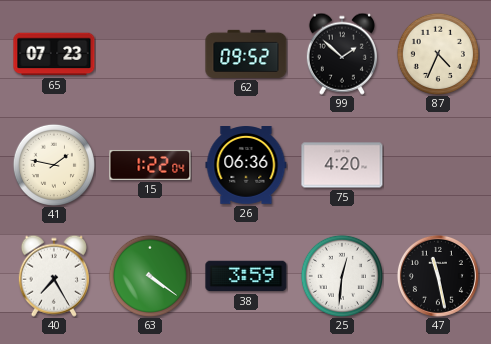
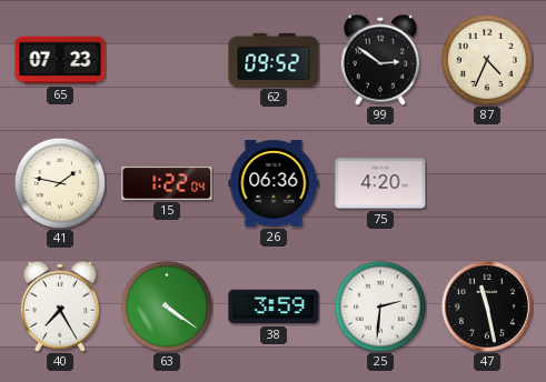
99: 1:52 -> 2:51
25: 12:31 -> 2:31
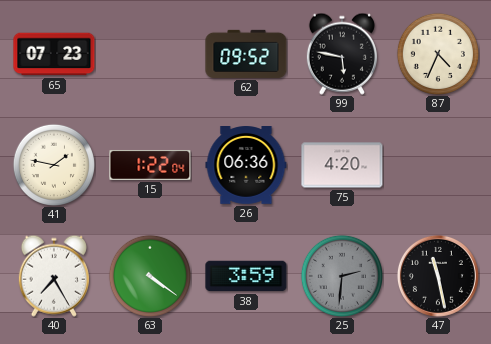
99: 2:51 -> 5:47
25 dial: white -> grey
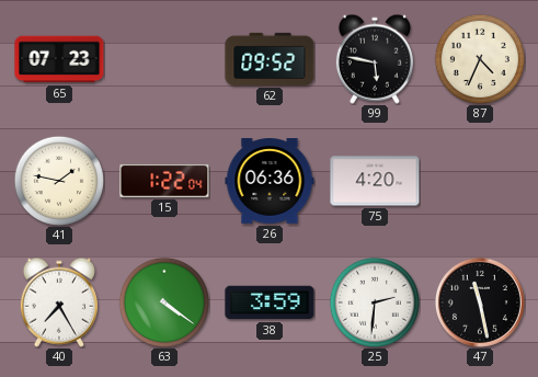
25 dial: grey -> white
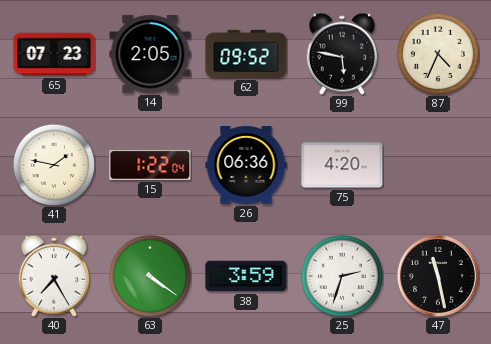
14: none -> 2:05
25: 2:31 -> 2:33
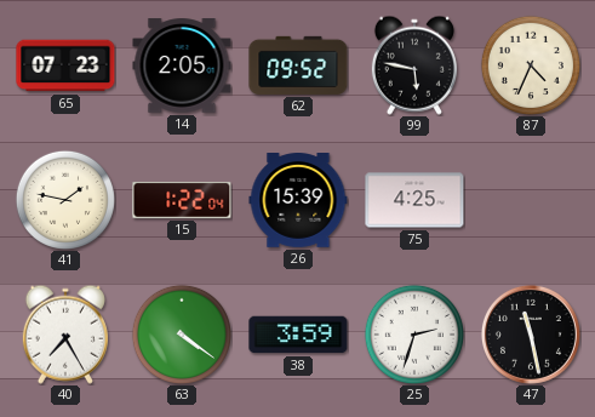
26: 06:36 -> 15:39
75: 4:20 -> 4:25
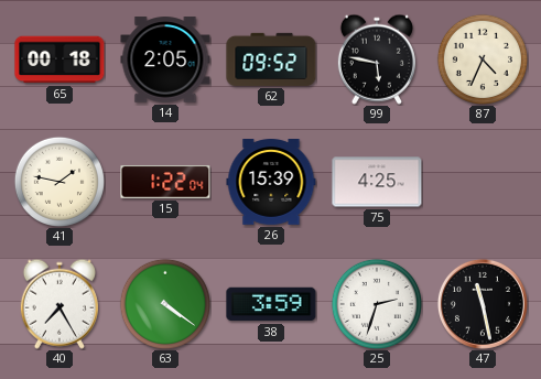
65: 07:23 -> 00:18
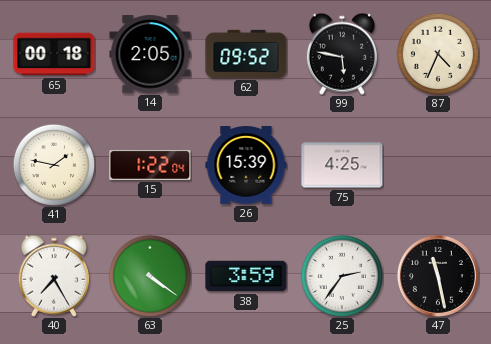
25: 2:33 -> 2:36
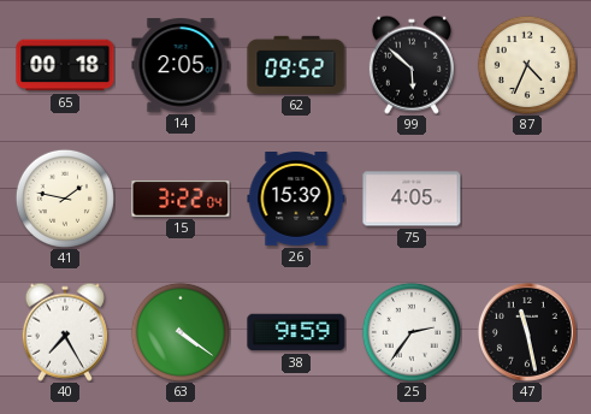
99: 5:47 -> 5:52
15: 1:22 -> 3:22
75: 4:25 -> 4:05
38: 3:59 -> 9:59
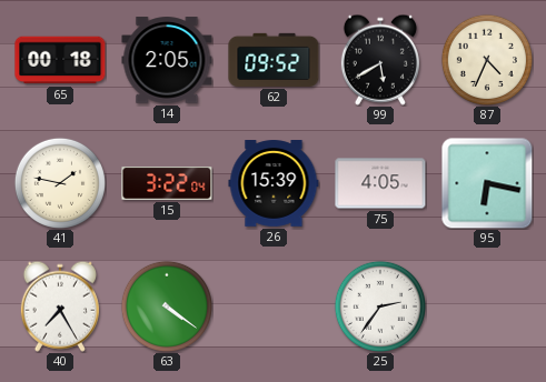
99: 5:52 -> 5:40
95: none -> 6:17
38: 9:59 -> none
47: 11:28 -> none
